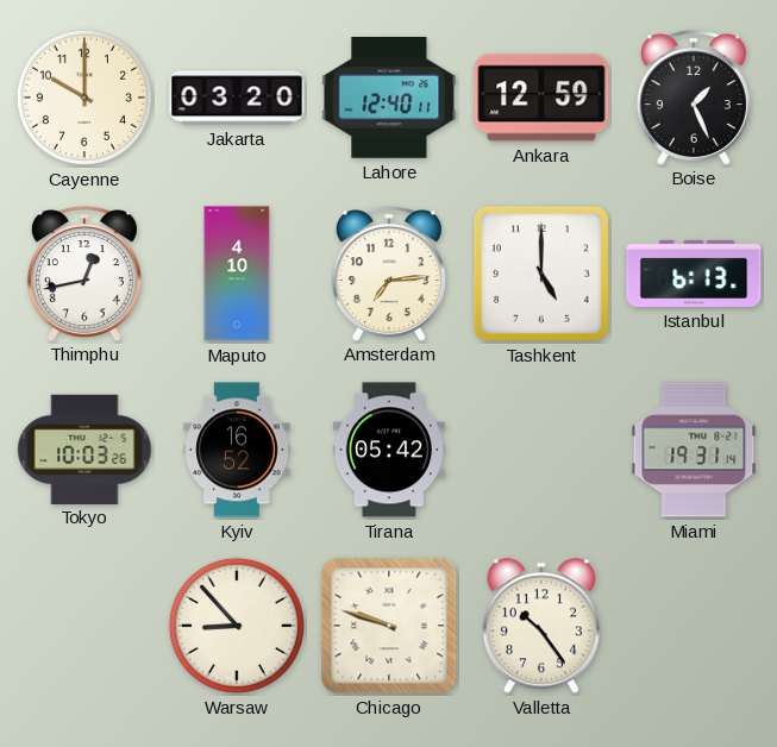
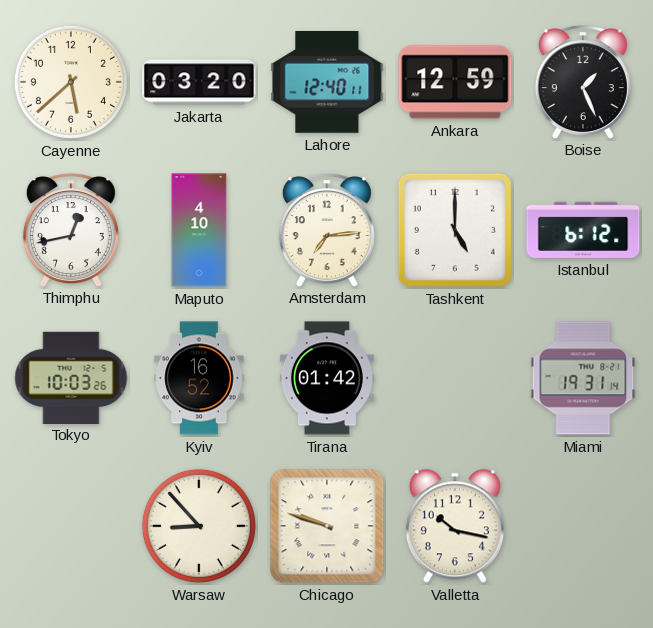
Cayenne: 10:00 -> 5:38
Istanbul: 6:13 -> 6:12
Tirana: 05:42 -> 01:42
Valletta: 10:24 -> 10:17
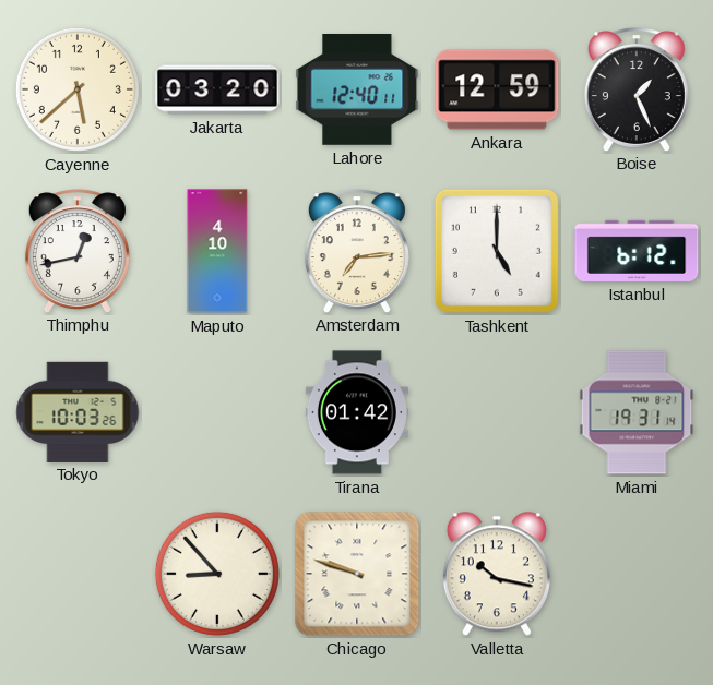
Kyiv: 16:52 -> none
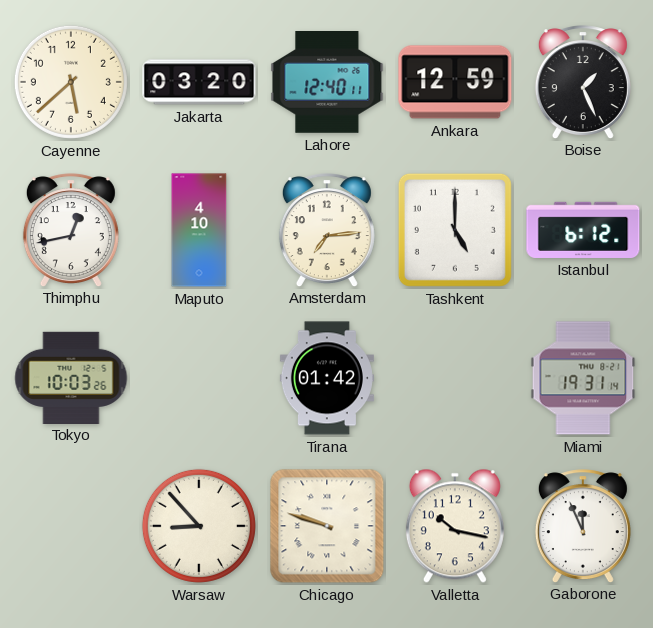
Gaborone: none -> 11:56
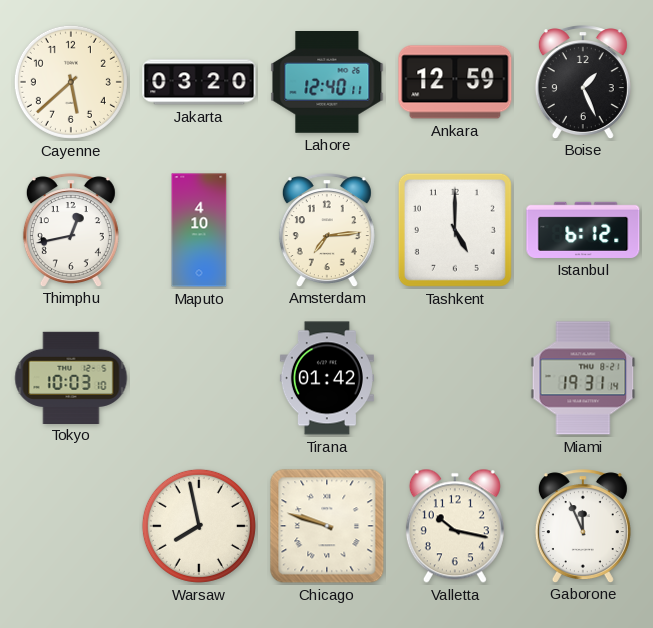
Tokyo: 10:03:26 -> 10:03:10
Warsaw: 8:53 -> 7:58
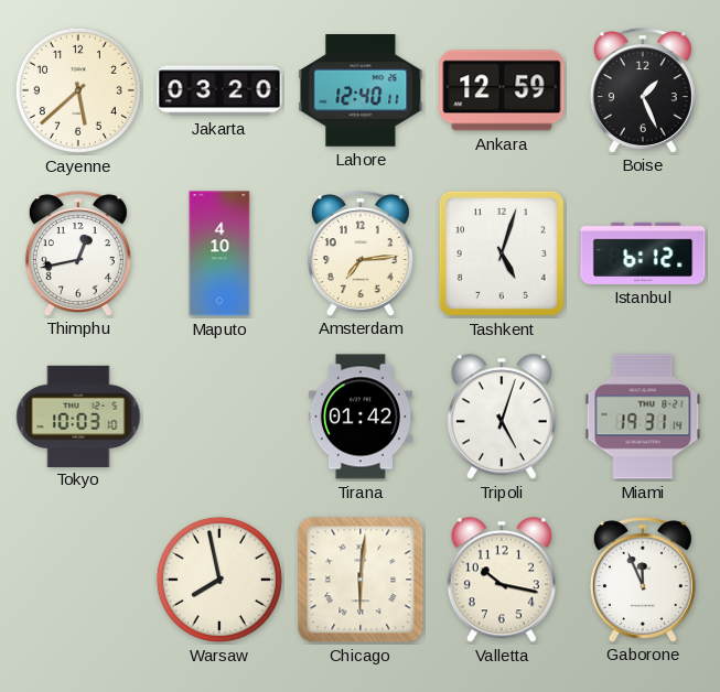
Tashkent: 5:00 -> 5:03
Tripoli: none -> 5:03
Chicago: 9:48 -> 6:01
